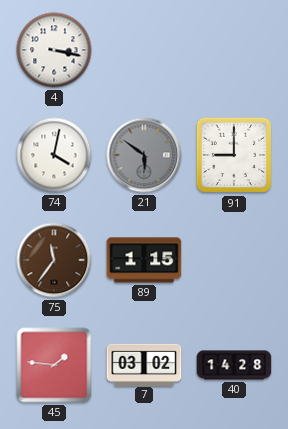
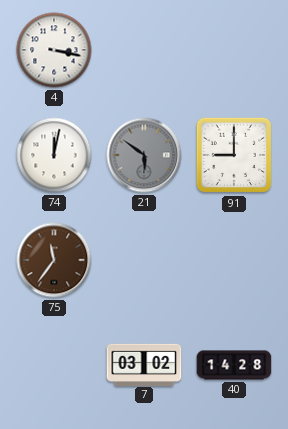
74: 4:02 -> 12:02
89: 1:15 -> none
45: 1:46 -> none
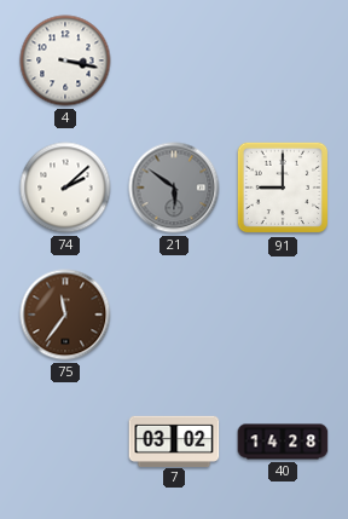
74: 12:02 -> 2:08
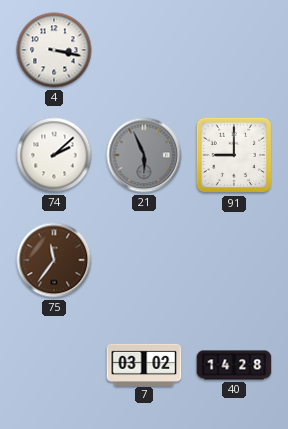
21: 5:51 -> 5:56
